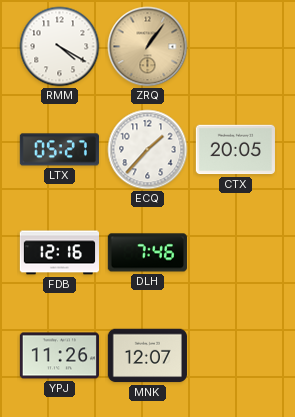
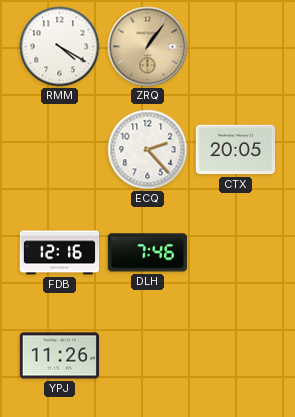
LTX: 05:27 -> none
ECQ: 1:37 -> 2:23
MNK: 12:07 -> none
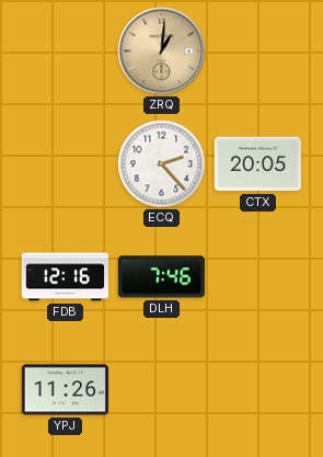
RMM: 4:20 -> none
ZRQ: 1:06 -> 1:01
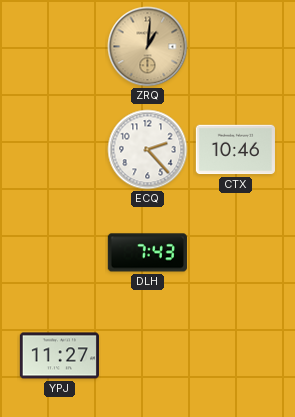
CTX: 20:05 -> 10:46
FDB: 12:16 -> none
DLH: 7:46 -> 7:43
YPJ: 11:26 -> 11:27
